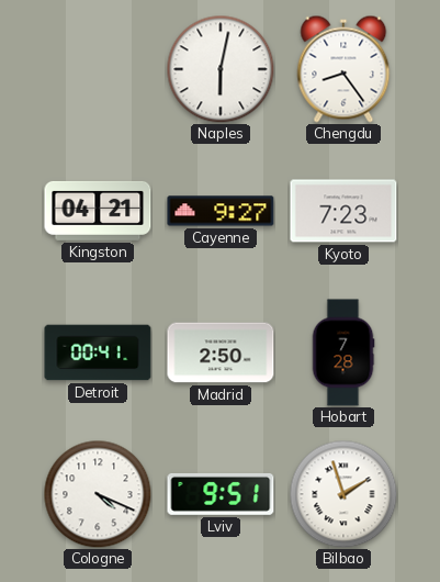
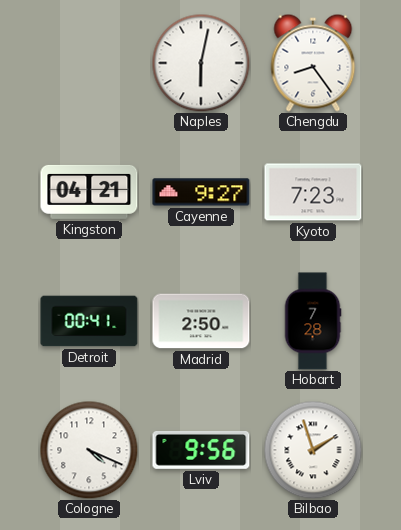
Lviv: 9:51 -> 9:56
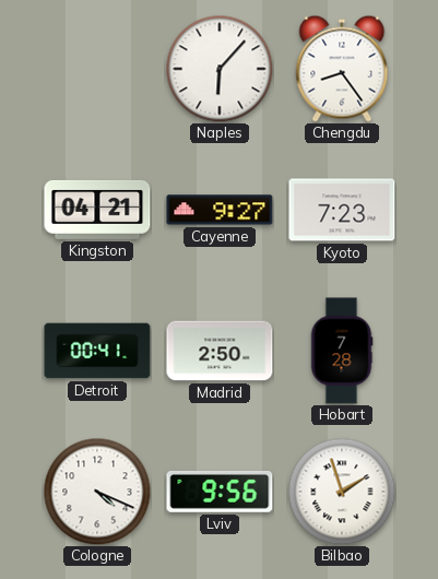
Naples: 6:02 -> 6:07
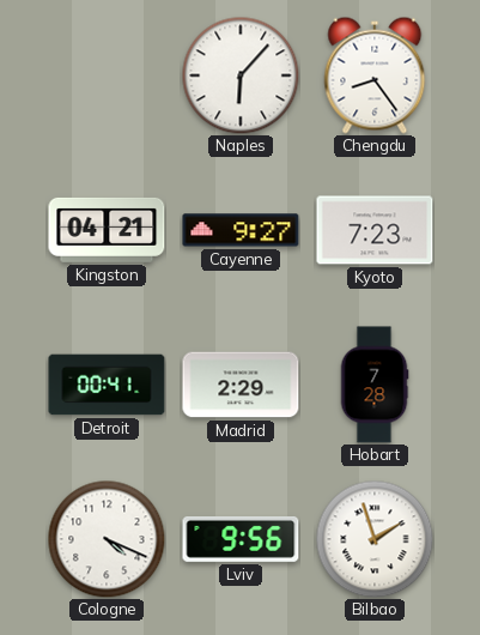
Madrid: 2:50 -> 2:29
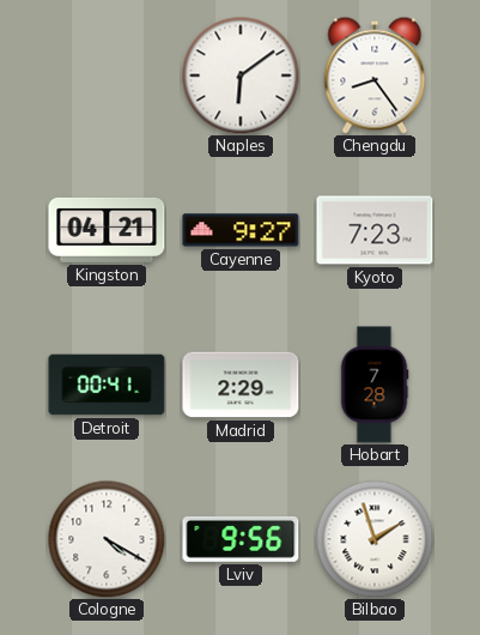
Naples: 6:07 -> 6:09
Cologne: 4:19 -> 4:20
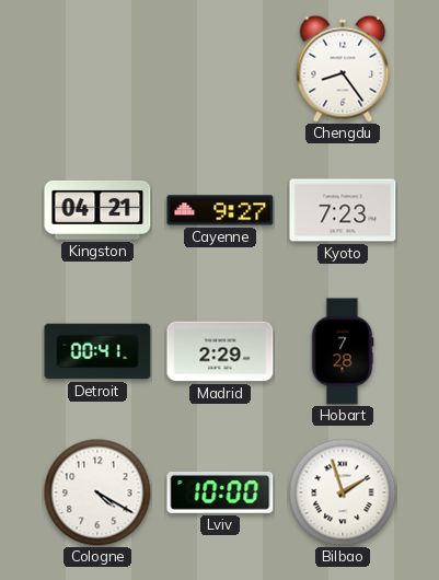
Naples: 6:09 -> none
Lviv: 9:56 -> 10:00
